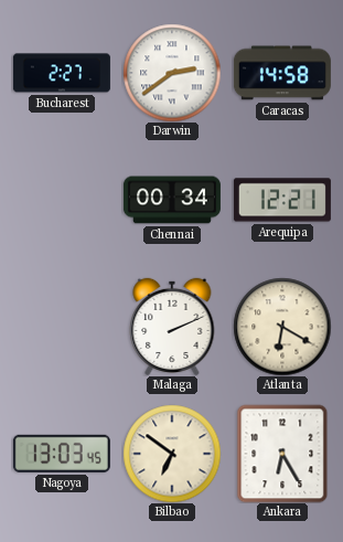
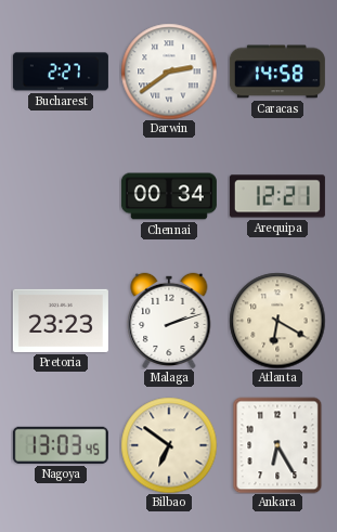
Pretoria: none -> 23:23
Malaga: 2:11 -> 2:12
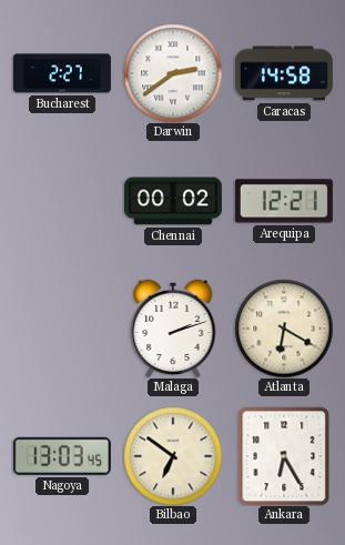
Chennai: 00:34 -> 00:02
Pretoria: 23:23 -> none
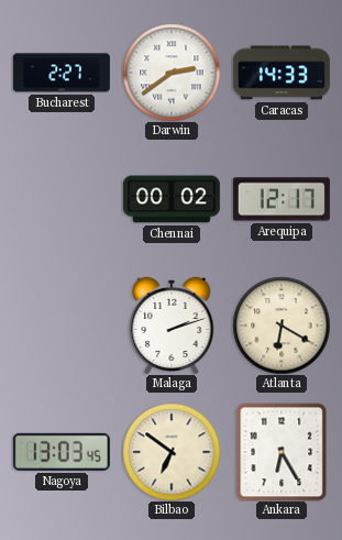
Caracas: 14:58 -> 14:33
Arequipa: 12:21 -> 12:17
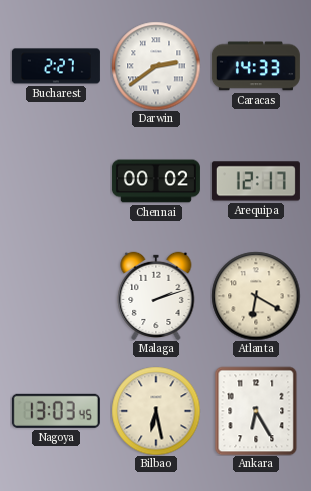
Bilbao: 6:51 -> 6:28
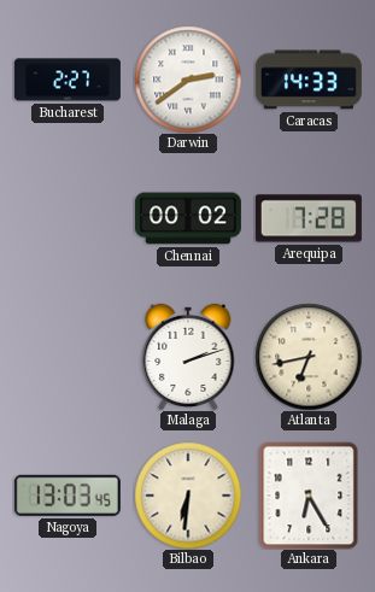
Arequipa: 12:17 -> 7:28
Atlanta: 6:20 -> 6:43
Bilbao: 6:28 -> 6:31
